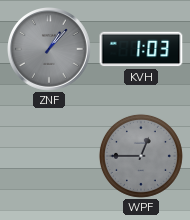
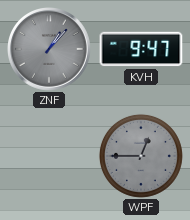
KVH: 1:03 -> 9:47
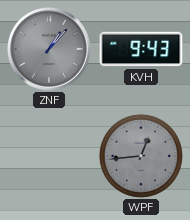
KVH: 9:47 -> 9:43
WPF: 12:45 -> 12:44
